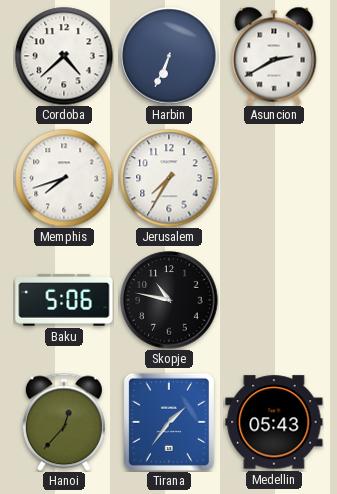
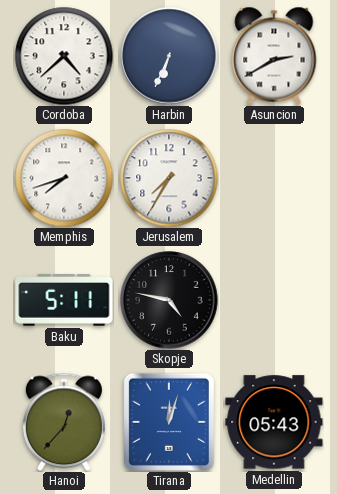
Baku: 5:06 -> 5:11
Skopje: 10:47 -> 4:47
Tirana: 1:36 -> 12:03
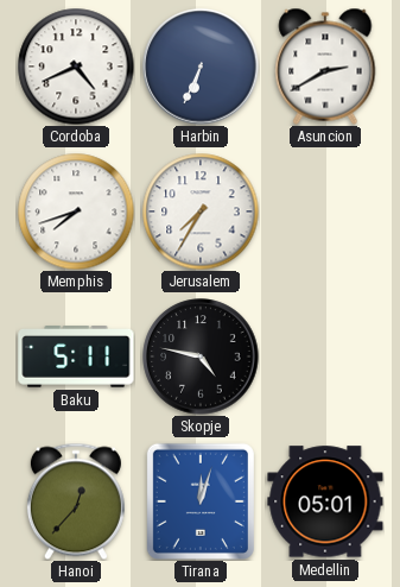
Cordoba: 4:38 -> 4:41
Medellin: 05:43 -> 05:01
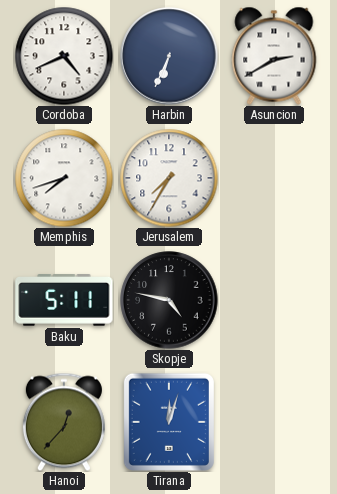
Medellin: 05:01 -> none
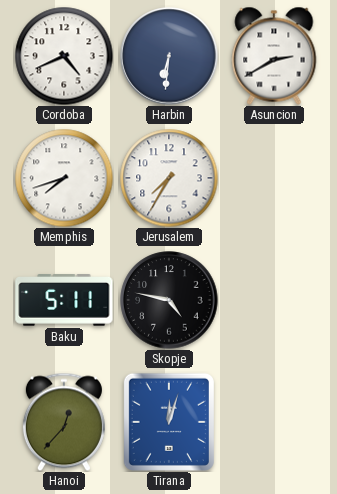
Harbin: 6:34 -> 6:31
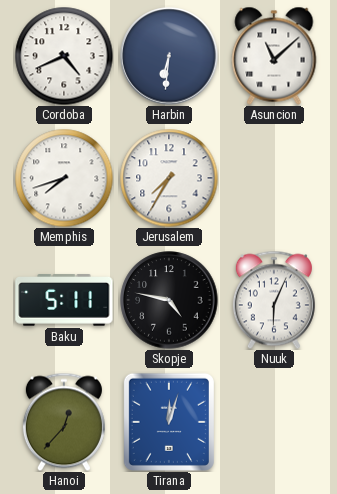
Asuncion: 2:40 -> 11:08
Nuuk: none -> 6:04
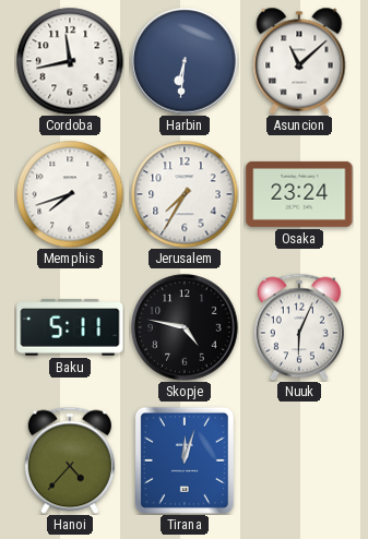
Cordoba: 4:41 -> 11:43
Osaka: none -> 23:24
Hanoi: 12:37 -> 4:37
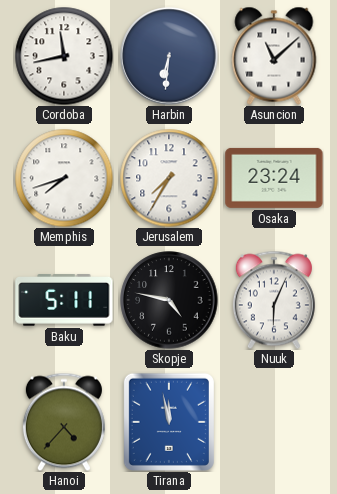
Tirana: 12:03 -> 11:58
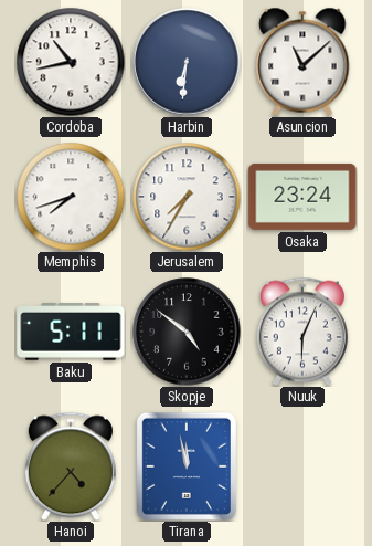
Cordoba: 11:43 -> 10:43
Skopje: 4:47 -> 4:51
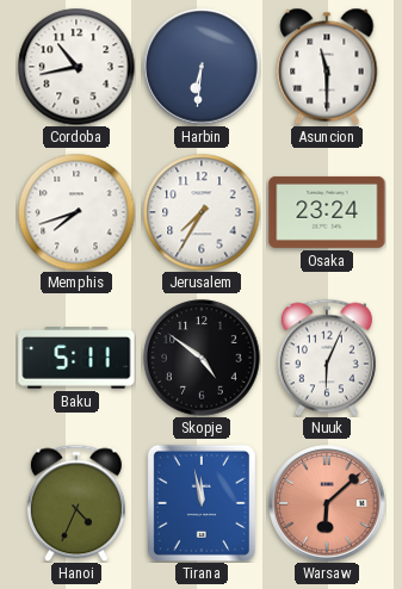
Asuncion: 11:08 -> 11:30
Hanoi: 4:37 -> 4:34
Warsaw: none -> 6:08
